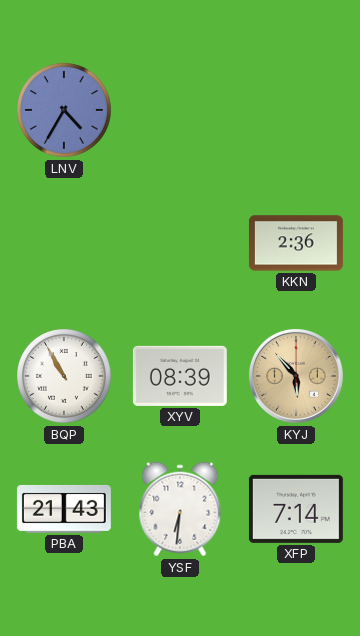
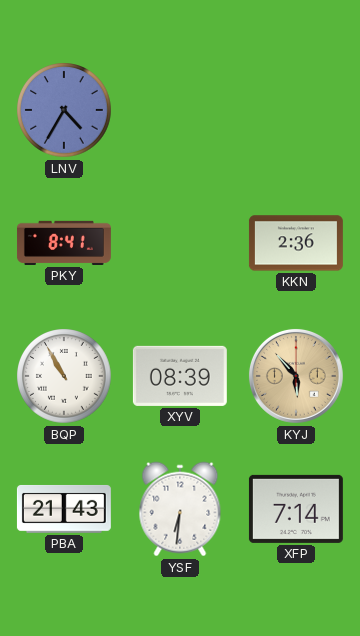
PKY: none -> 8:41
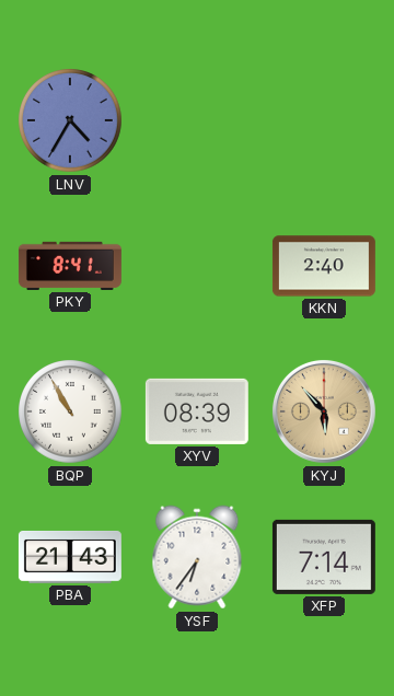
KKN: 2:36 -> 2:40
YSF: 6:31 -> 6:36
